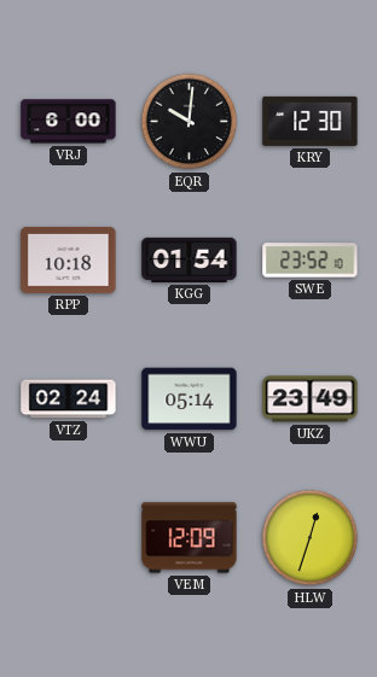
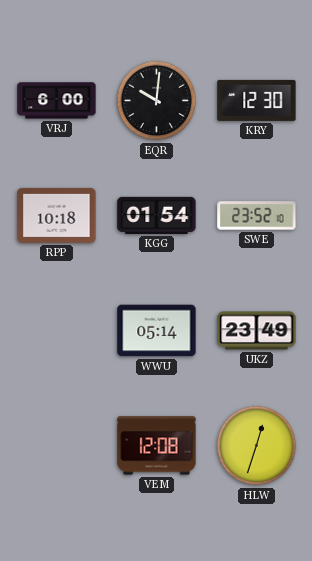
VTZ: 02:24 -> none
VEM: 12:09 -> 12:08
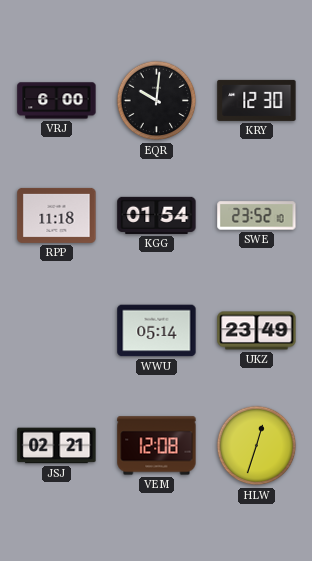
RPP: 10:18 -> 11:18
JSJ: none -> 02:21
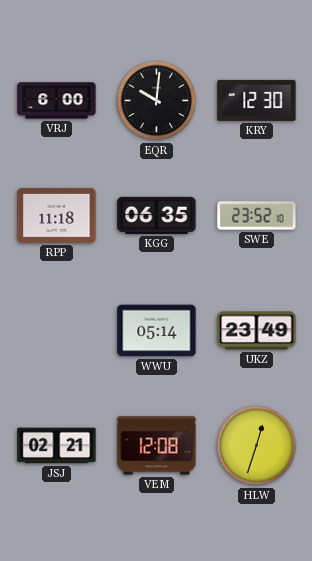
KGG: 01:54 -> 06:35
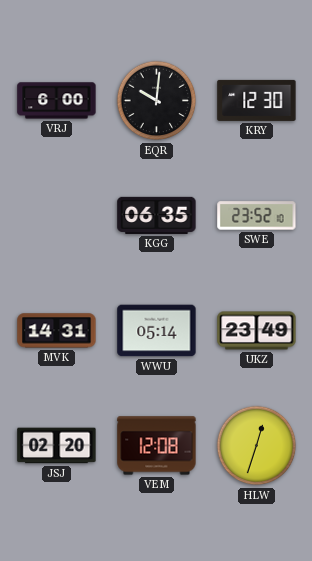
RPP: 11:18 -> none
MVK: none -> 14:31
JSJ: 02:21 -> 02:20
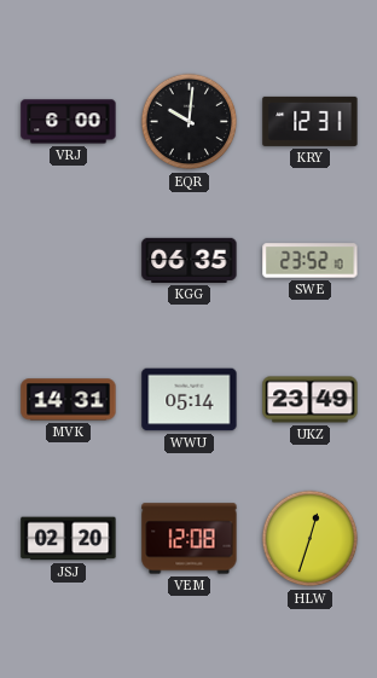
KRY: 12:30 -> 12:31
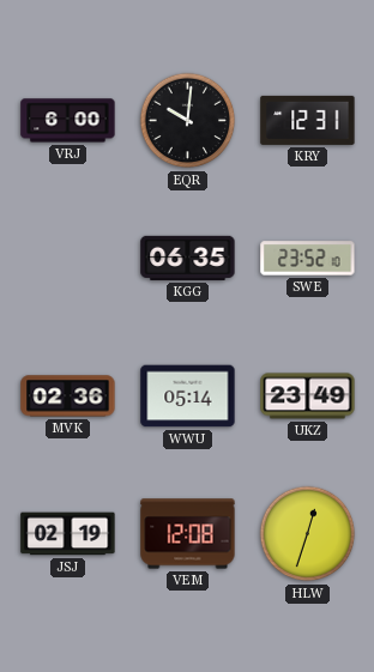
MVK: 14:31 -> 02:36
JSJ: 02:20 -> 02:19
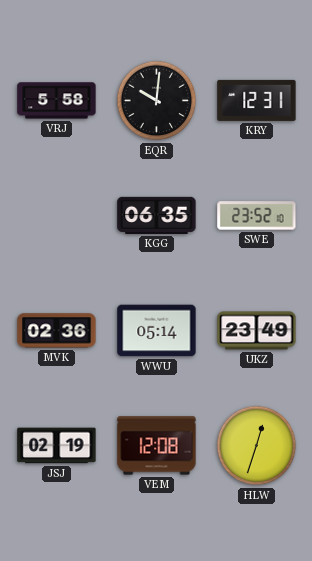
VRJ: 6:00 -> 5:58
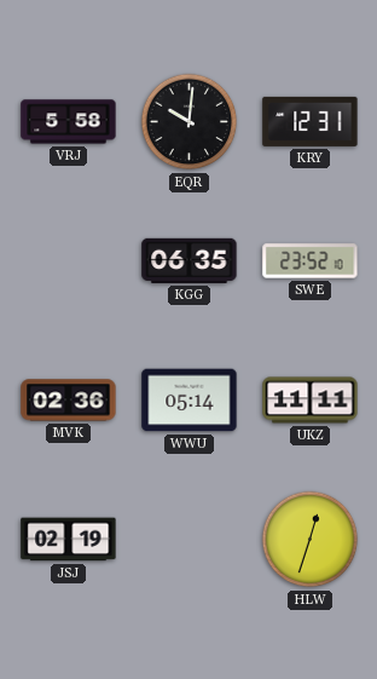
UKZ: 23:49 -> 11:11
VEM: 12:08 -> none
